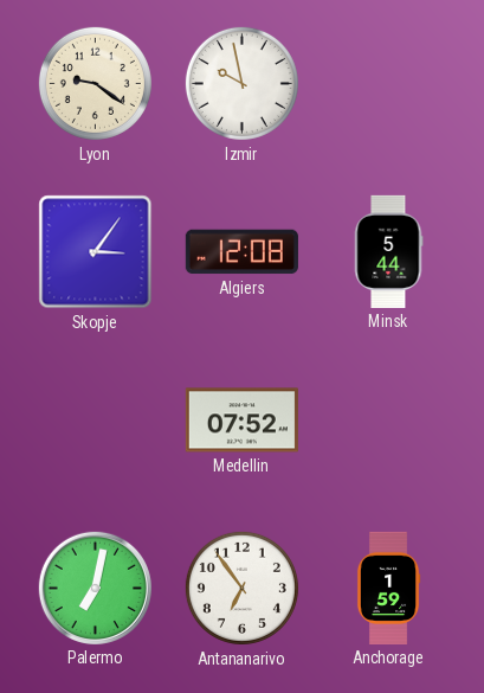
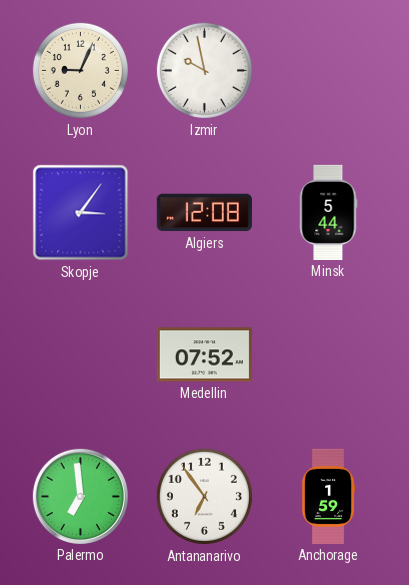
Lyon: 9:21 -> 9:04
Palermo: 7:02 -> 6:59
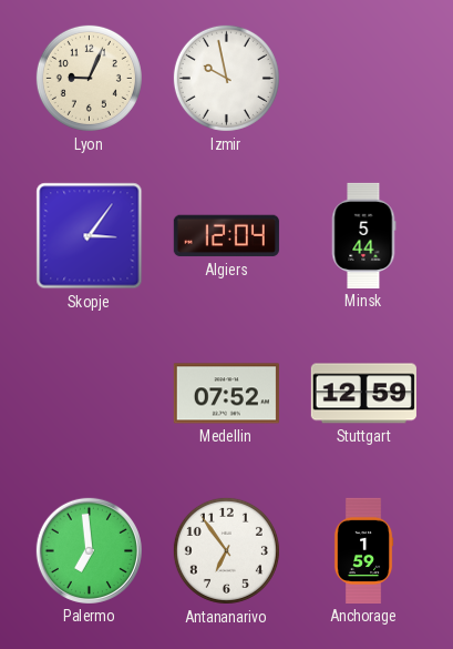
Algiers: 12:08 -> 12:04
Stuttgart: none -> 12:59
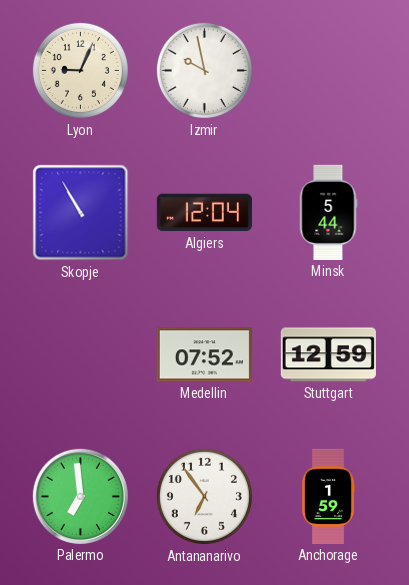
Skopje: 3:06 -> 10:55
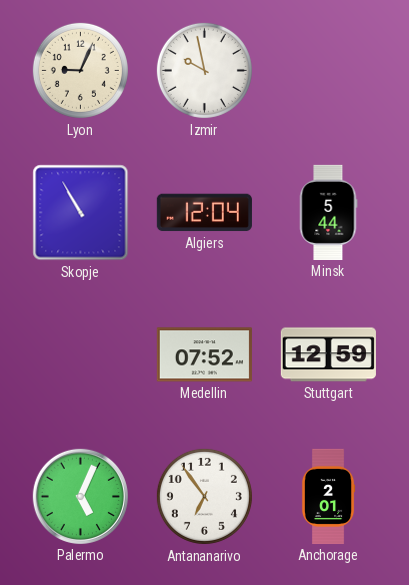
Palermo: 6:59 -> 5:04
Anchorage: 1:59 -> 2:01
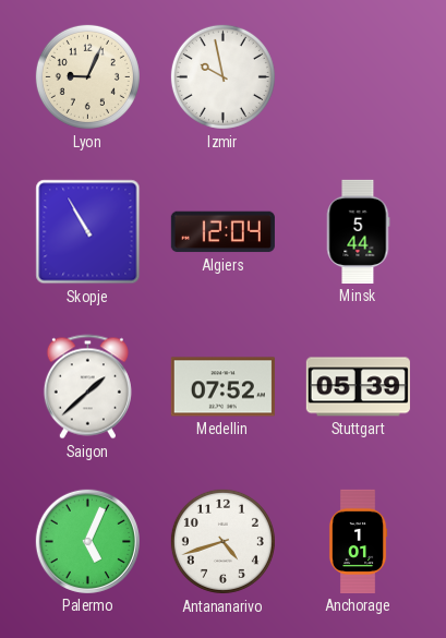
Saigon: none -> 1:38
Stuttgart: 12:59 -> 05:39
Antananarivo: 6:54 -> 4:42
Anchorage: 2:01 -> 1:01
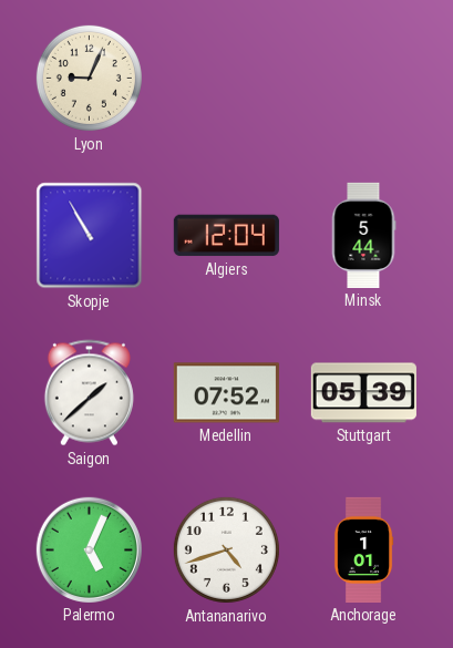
Izmir: 9:58 -> none
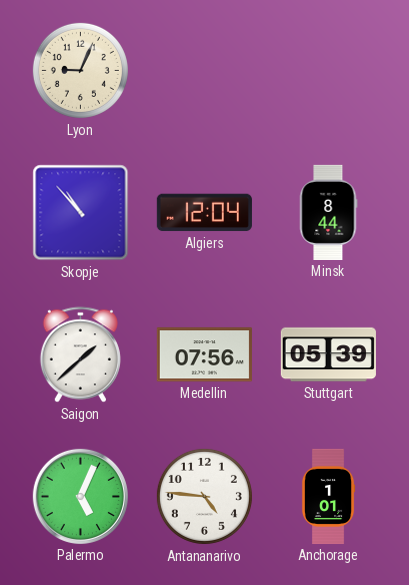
Skopje: 10:55 -> 10:53
Minsk: 5:44 -> 8:44
Medellin: 07:52 -> 07:56
Antananarivo: 4:42 -> 4:46
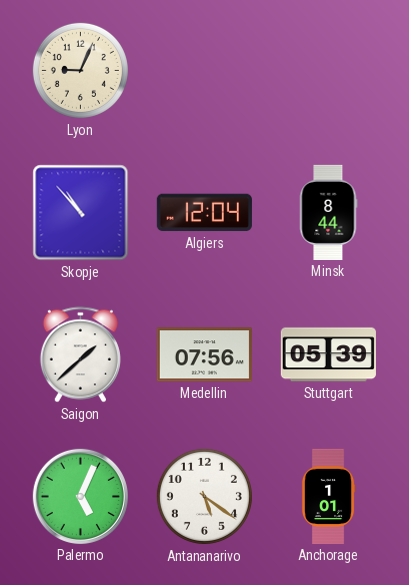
Antananarivo: 4:46 -> 5:21
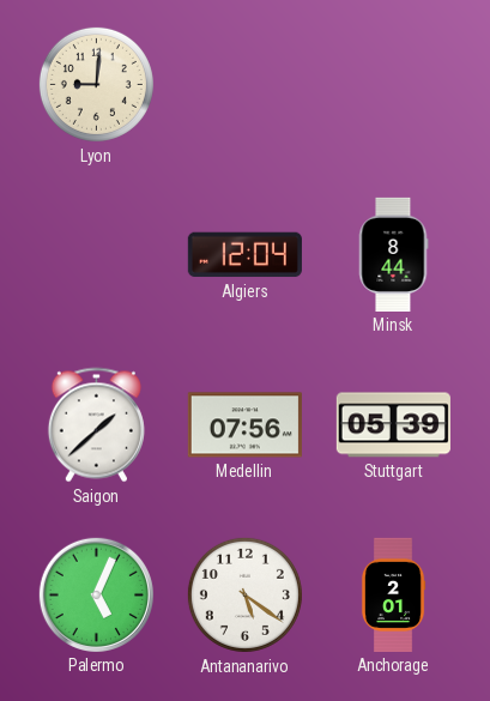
Lyon: 9:04 -> 9:01
Skopje: 10:53 -> none
Anchorage: 1:01 -> 2:01
